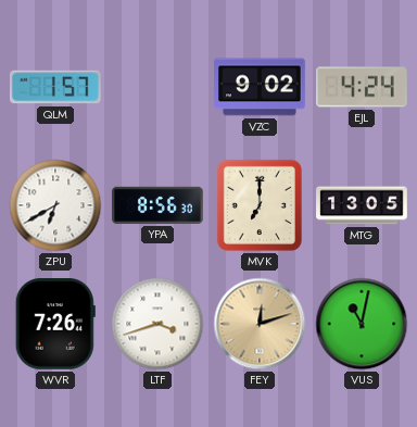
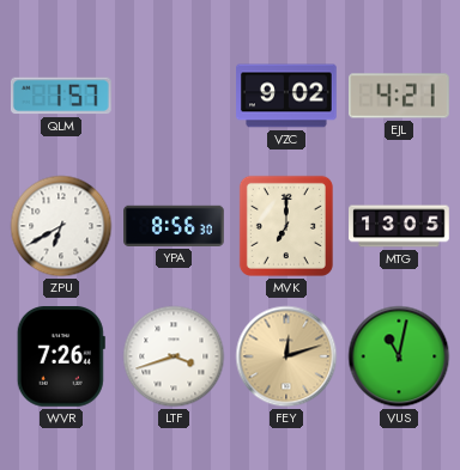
EJL: 4:24 -> 4:21
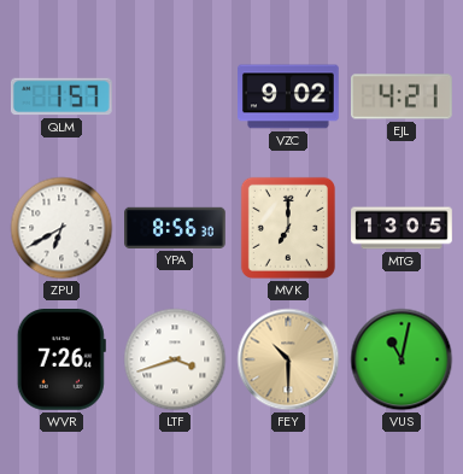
FEY: 12:12 -> 10:30
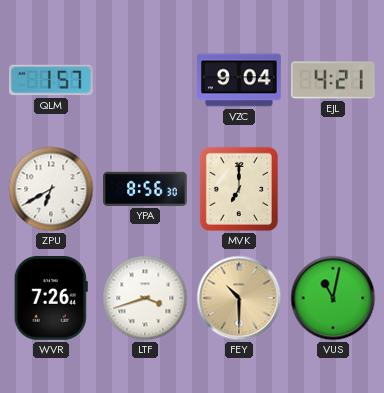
VZC: 9:02 -> 9:04
MTG: 13:05 -> none
